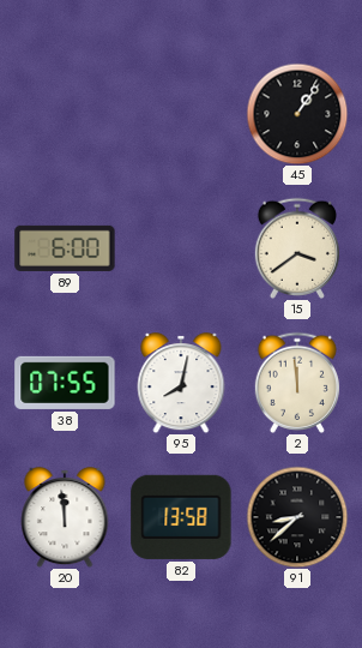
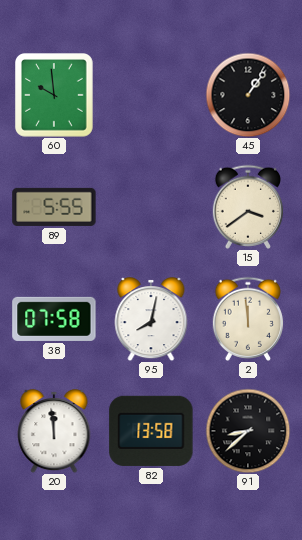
60: none -> 9:59
89: 6:00 -> 5:55
38: 07:55 -> 07:58
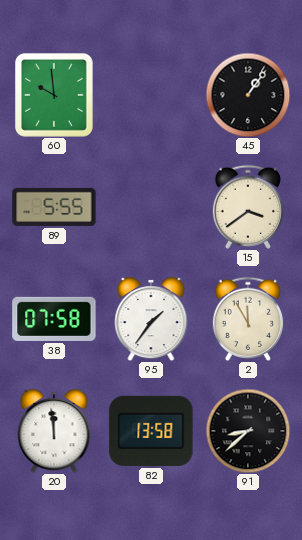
95: 8:02 -> 1:36
2: 11:59 -> 11:55
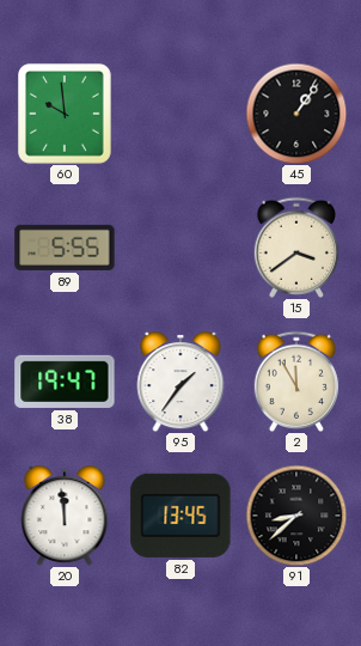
38: 07:58 -> 19:47
82: 13:58 -> 13:45
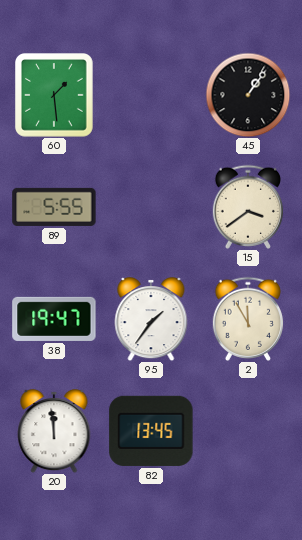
60: 9:59 -> 1:29
91: 8:38 -> none
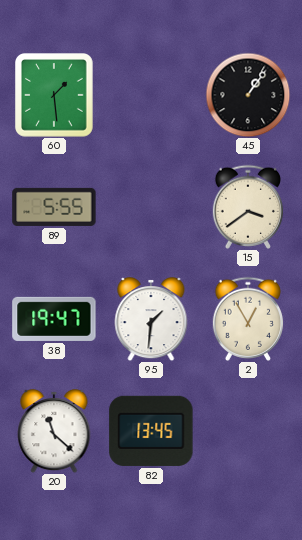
95: 1:36 -> 1:31
2: 11:55 -> 12:55
20: 11:59 -> 11:22
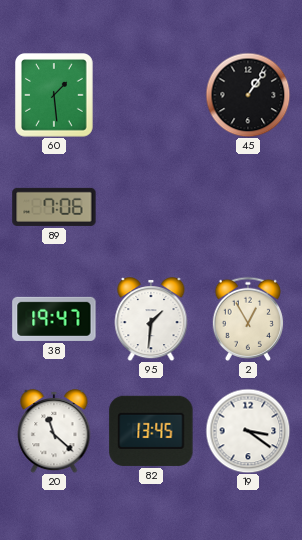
89: 5:55 -> 7:06
15: 3:39 -> none
19: none -> 3:21
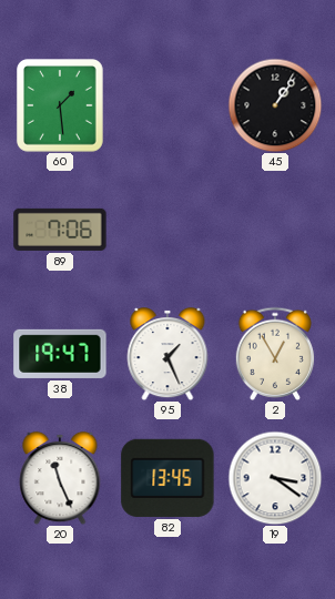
95: 1:31 -> 1:26
20: 11:22 -> 11:26
